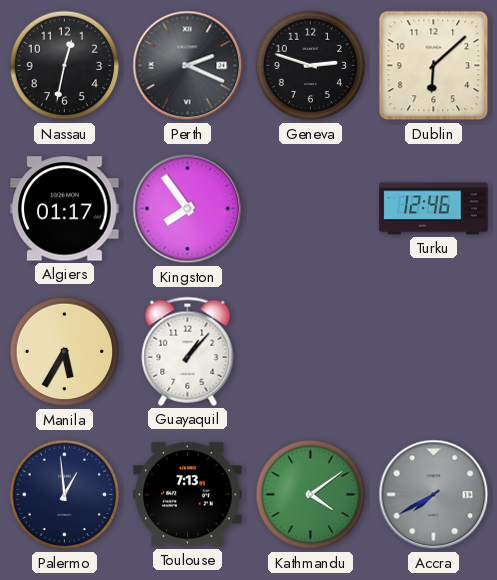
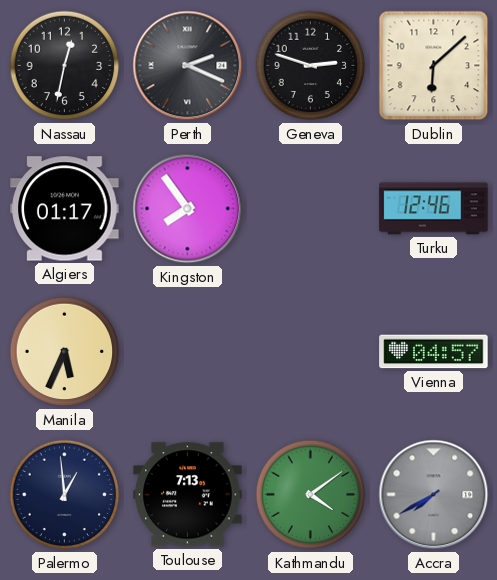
Manila: 5:35 -> 5:34
Guayaquil: 1:07 -> none
Vienna: none -> 04:57
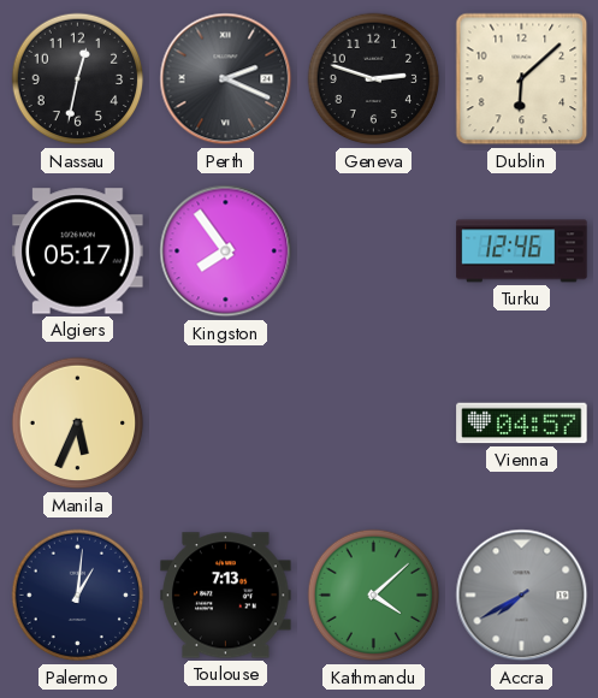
Algiers: 01:17 -> 05:17
Palermo: 12:59 -> 1:01
Kathmandu: 4:09 -> 4:08
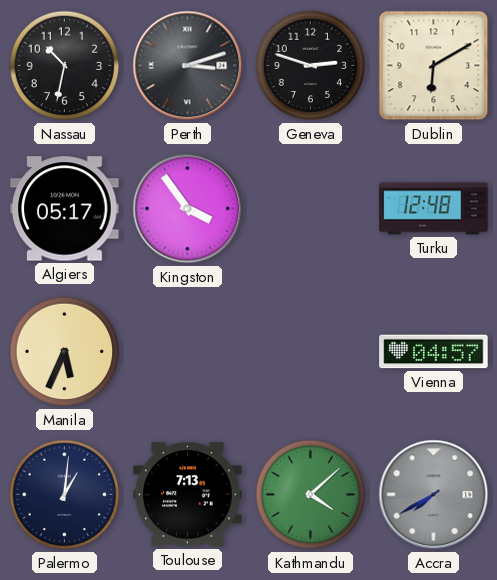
Nassau: 12:32 -> 10:32
Perth: 2:19 -> 3:12
Dublin: 6:08 -> 6:10
Kingston: 7:54 -> 3:54
Turku: 12:46 -> 12:48
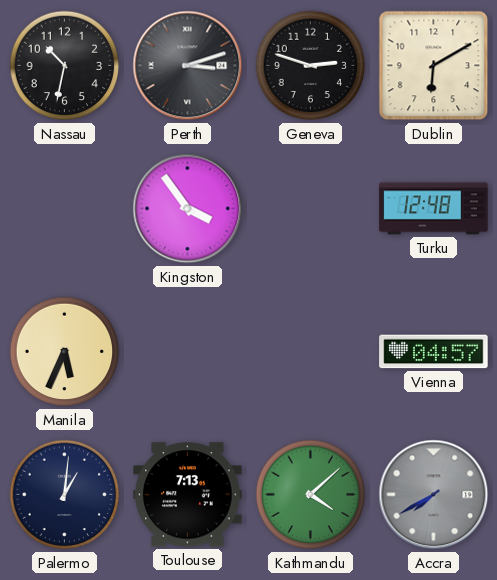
Algiers: 05:17 -> none
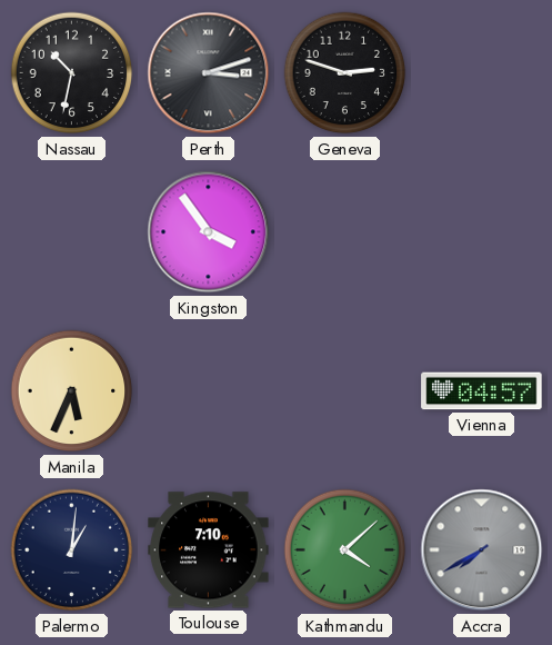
Dublin: 6:10 -> none
Turku: 12:48 -> none
Toulouse: 7:13 -> 7:10
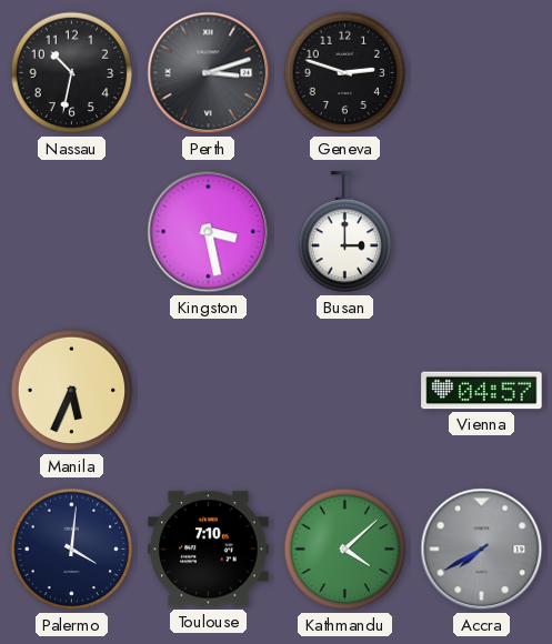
Kingston: 3:54 -> 3:28
Busan: none -> 3:00
Palermo: 1:01 -> 4:01
